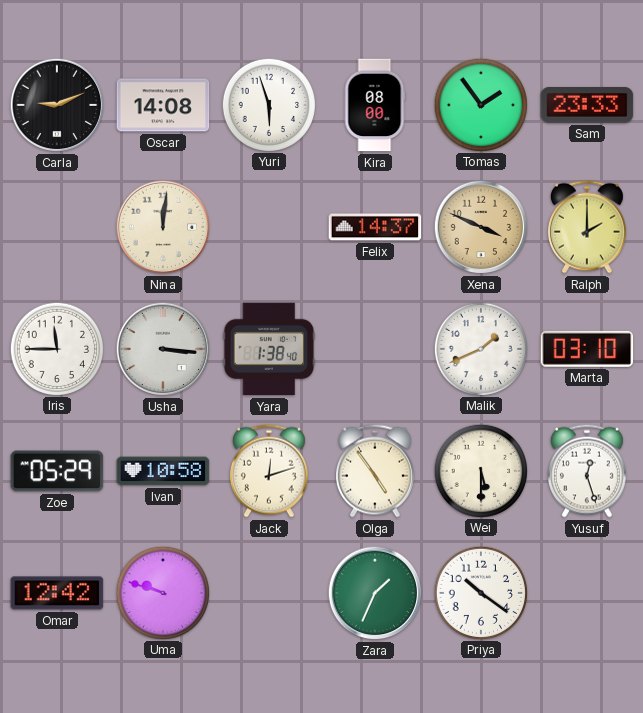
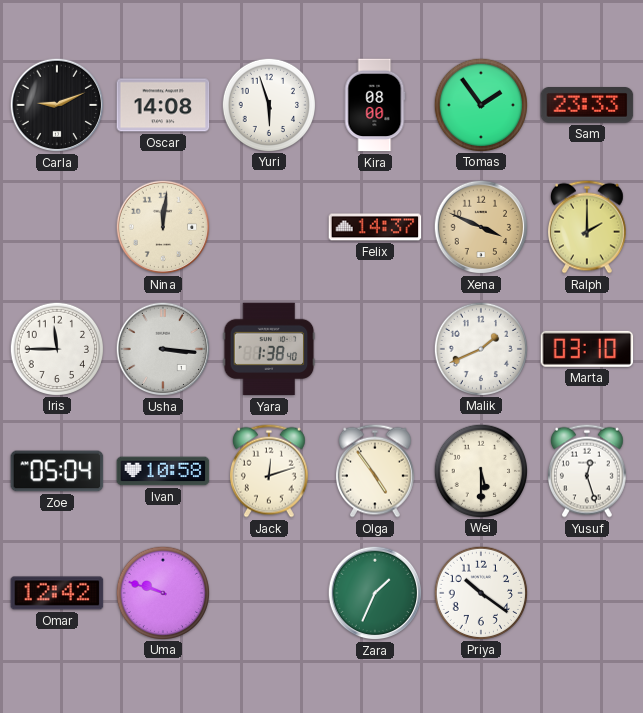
Zoe: 05:29 -> 05:04
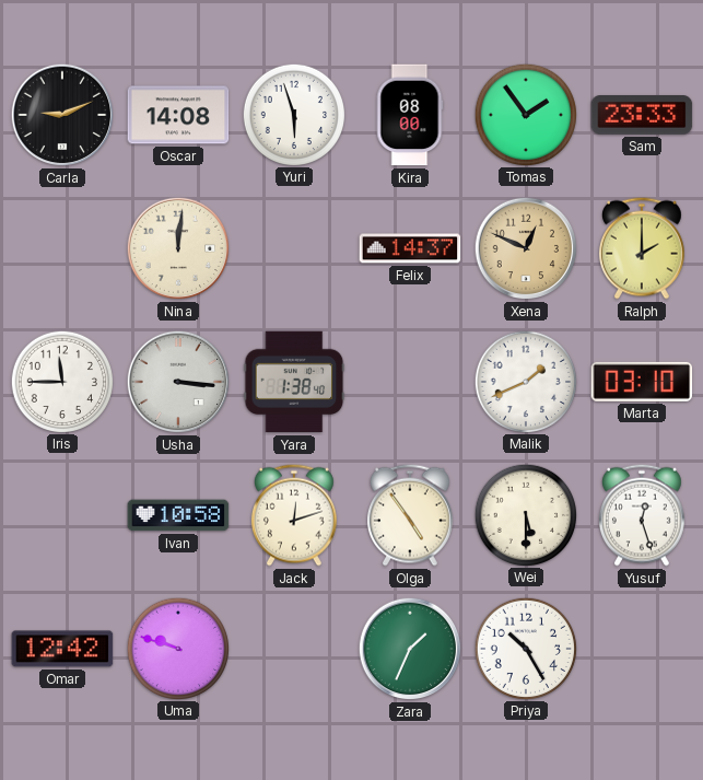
Xena: 3:49 -> 12:49
Zoe: 05:04 -> none
Priya: 10:21 -> 10:25
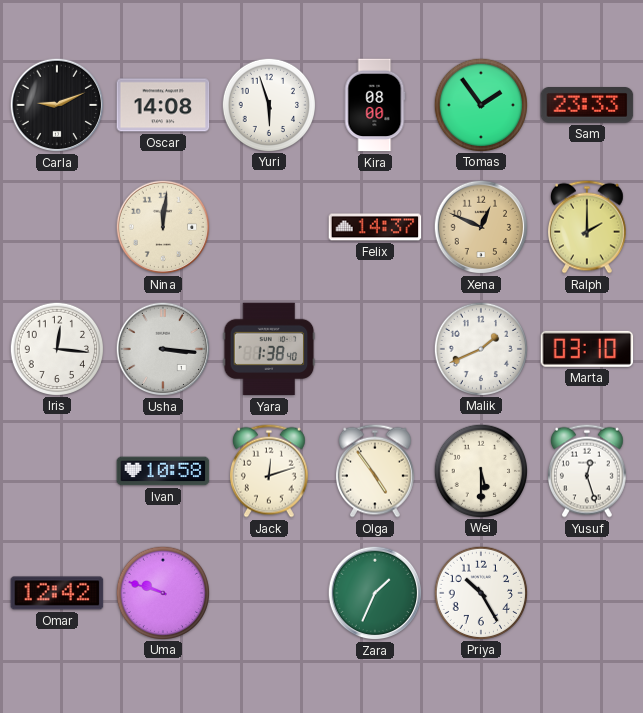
Iris: 11:45 -> 12:16
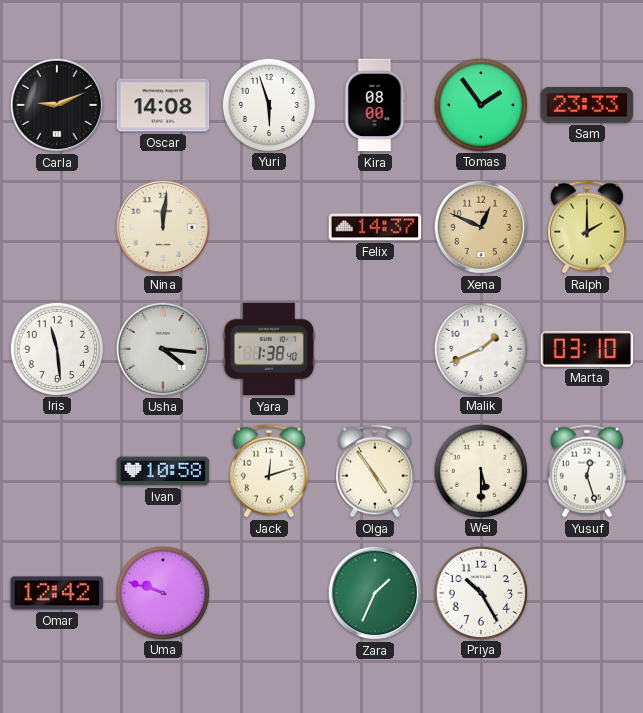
Iris: 12:16 -> 11:29
Usha: 3:16 -> 4:16
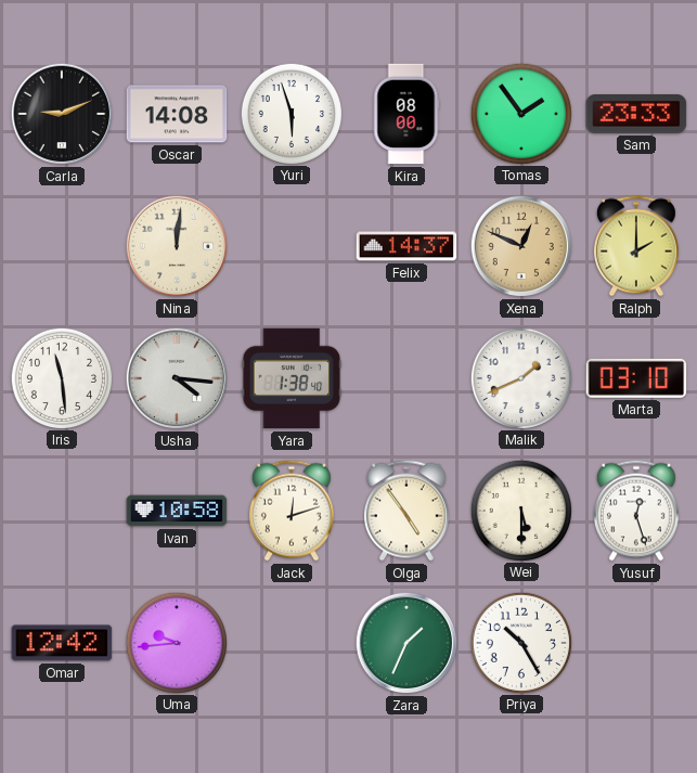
Uma: 9:48 -> 9:44
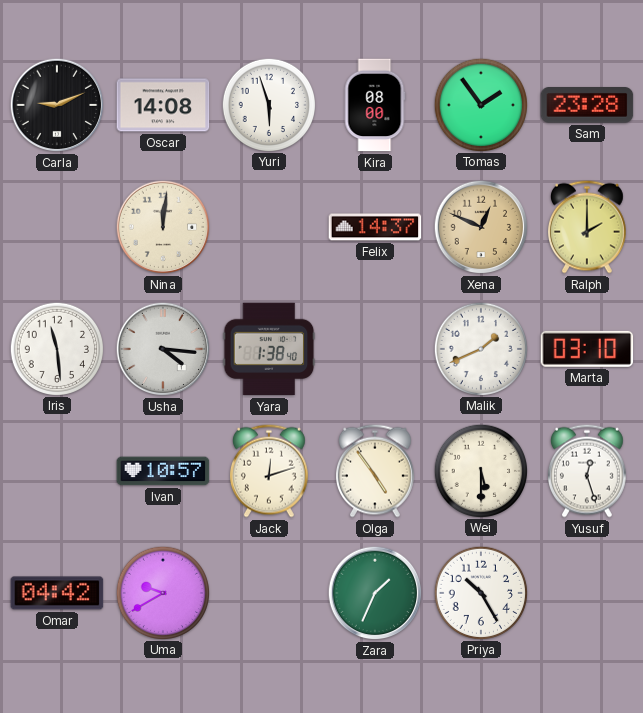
Sam: 23:33 -> 23:28
Ivan: 10:58 -> 10:57
Omar: 12:42 -> 04:42
Uma: 9:44 -> 9:40
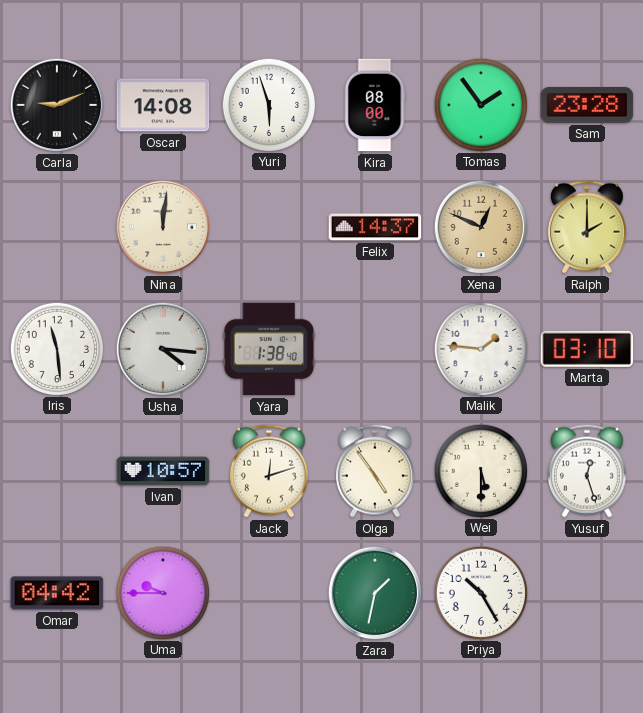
Malik: 1:41 -> 1:46
Uma: 9:40 -> 9:45
Zara: 1:34 -> 1:32
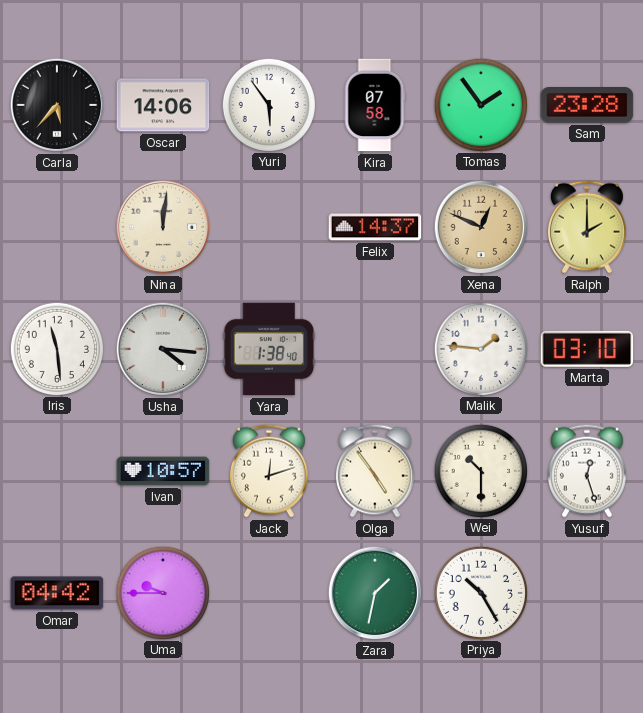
Carla: 9:11 -> 5:37
Oscar: 14:08 -> 14:06
Yuri: 5:57 -> 5:54
Kira: 08:00 -> 07:58
Wei: 5:30 -> 10:30
